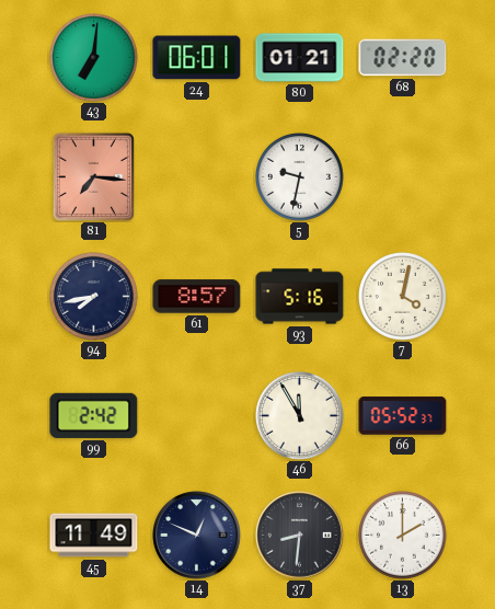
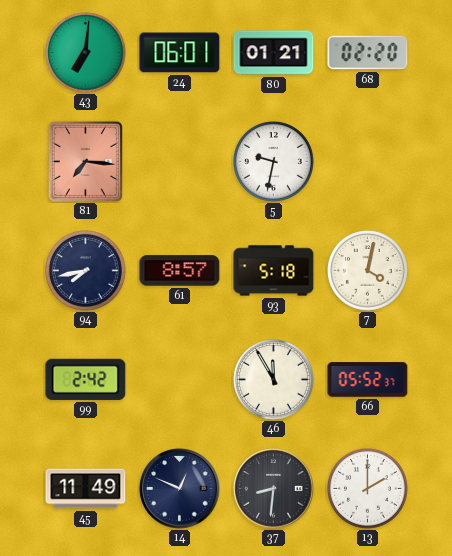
93: 5:16 -> 5:18
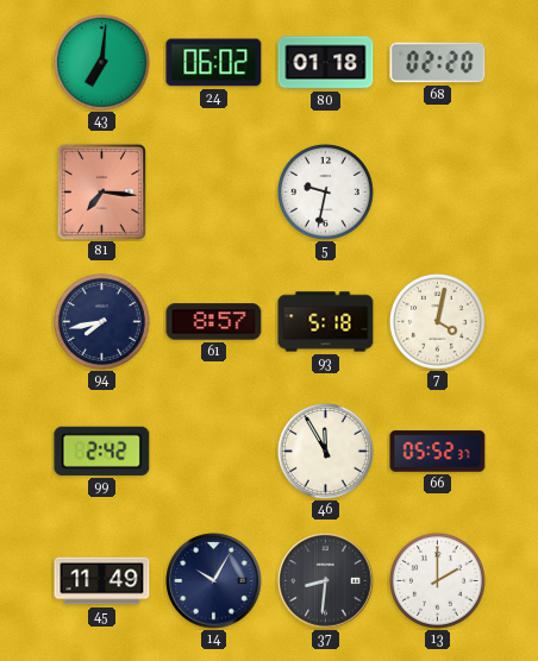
24: 06:01 -> 06:02
80: 01:21 -> 01:18
14: 12:49 -> 10:05
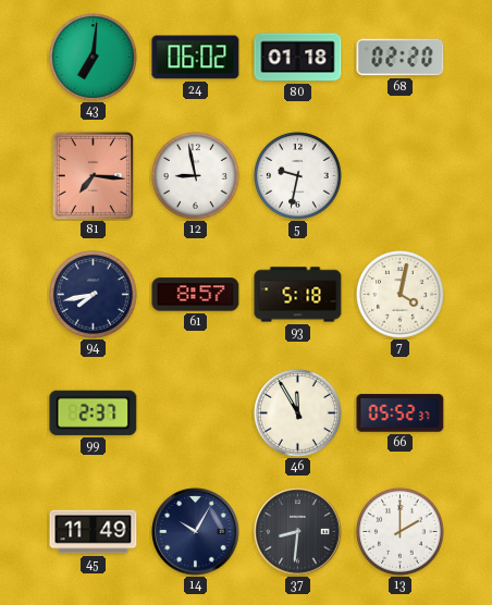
12: none -> 8:58
99: 2:42 -> 2:37
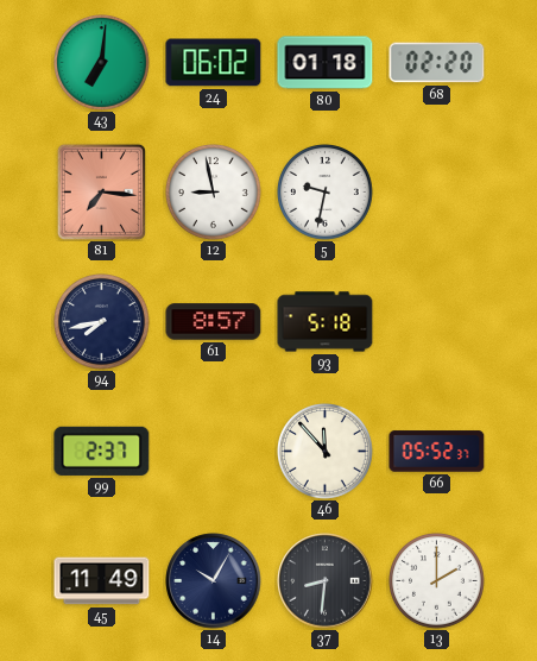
7: 4:02 -> none
46: 11:55 -> 11:53
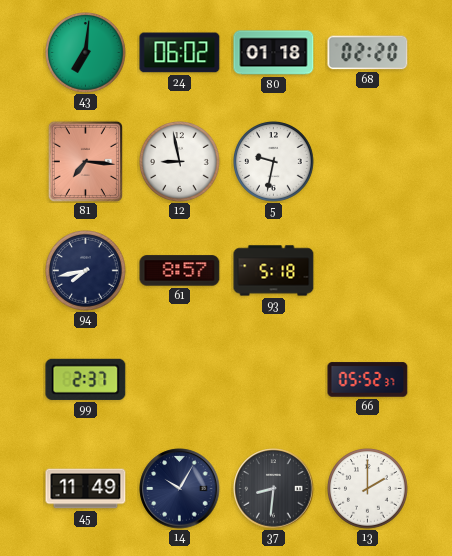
46: 11:53 -> none
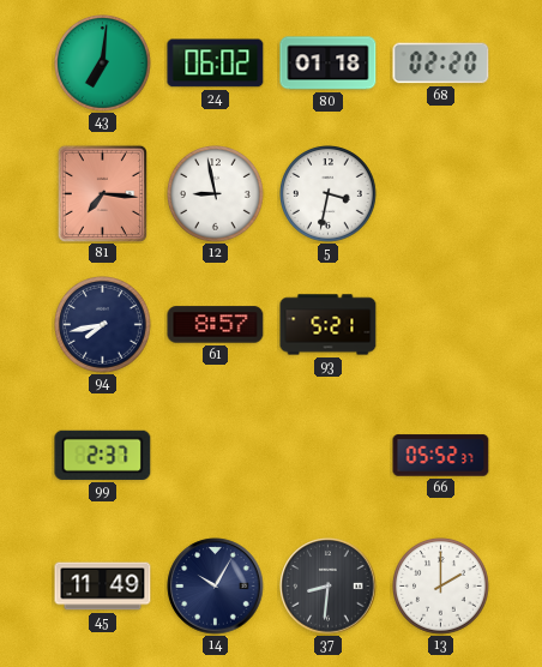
5: 9:32 -> 3:32
93: 5:18 -> 5:21
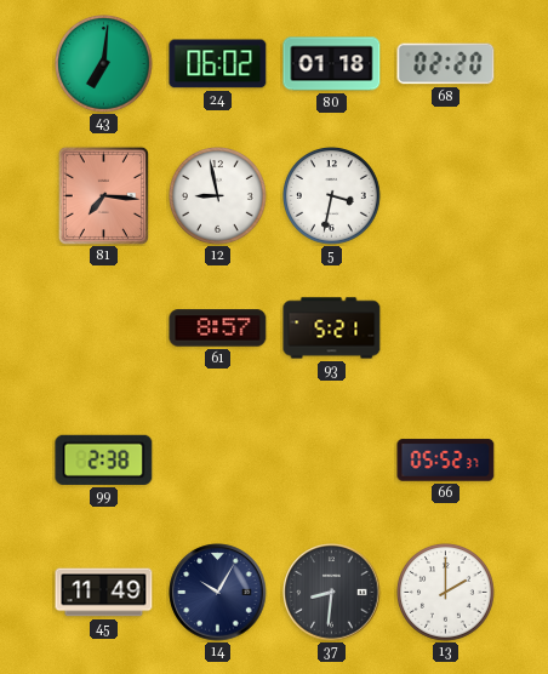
94: 7:43 -> none
99: 2:37 -> 2:38
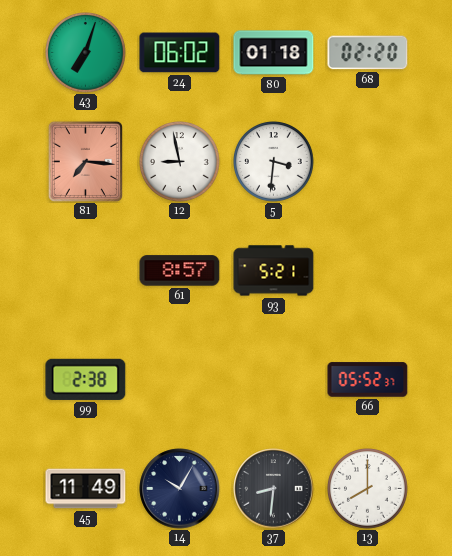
43: 7:01 -> 7:03
5: 3:32 -> 3:31
13: 2:00 -> 8:00
